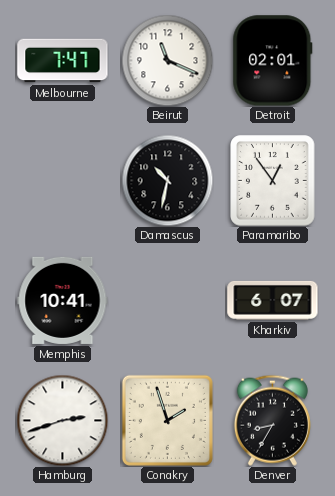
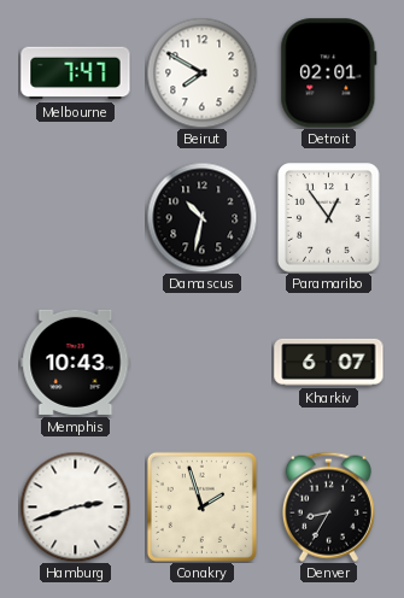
Beirut: 11:19 -> 7:50
Memphis: 10:41 -> 10:43
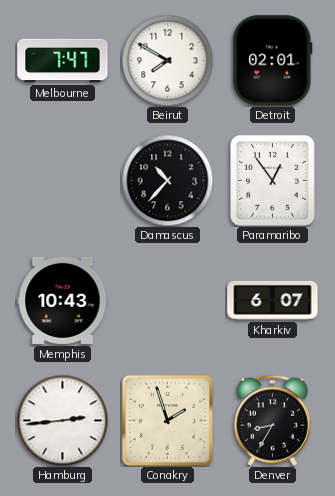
Damascus: 10:32 -> 10:37
Hamburg: 2:42 -> 2:44
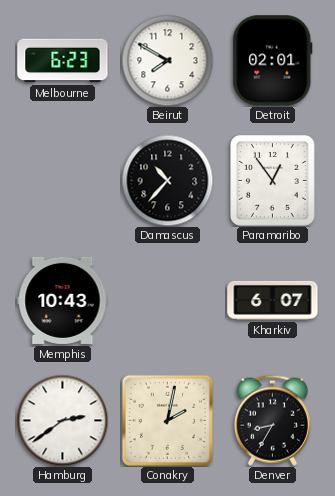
Melbourne: 7:47 -> 6:23
Hamburg: 2:44 -> 2:39
Conakry: 1:57 -> 2:02
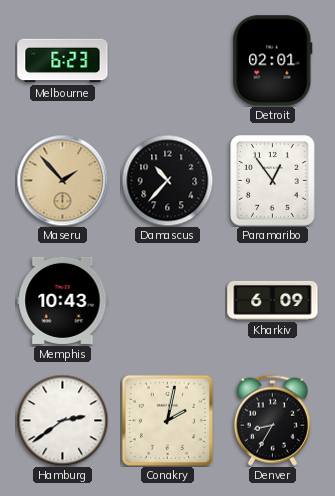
Beirut: 7:50 -> none
Maseru: none -> 1:53
Kharkiv: 6:07 -> 6:09
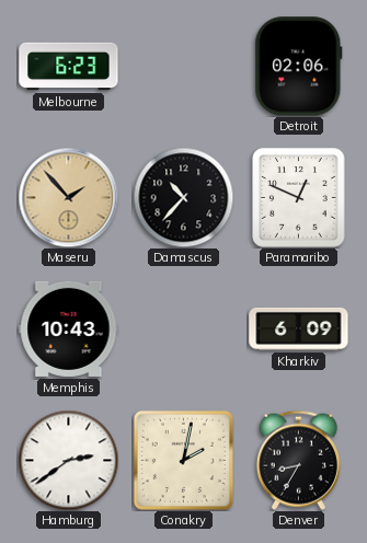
Detroit: 02:01 -> 02:06
Paramaribo: 12:54 -> 12:49
